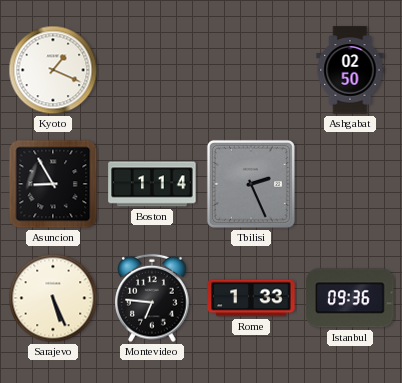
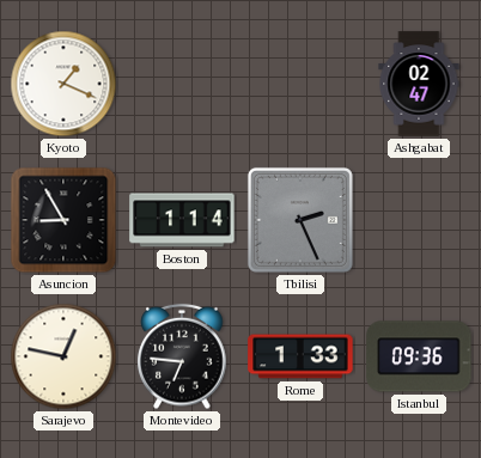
Ashgabat: 02:50 -> 02:47
Sarajevo: 5:26 -> 12:47
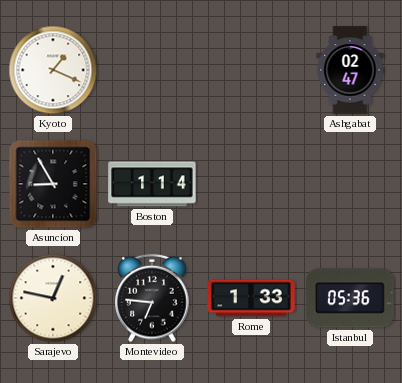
Tbilisi: 2:26 -> none
Istanbul: 09:36 -> 05:36
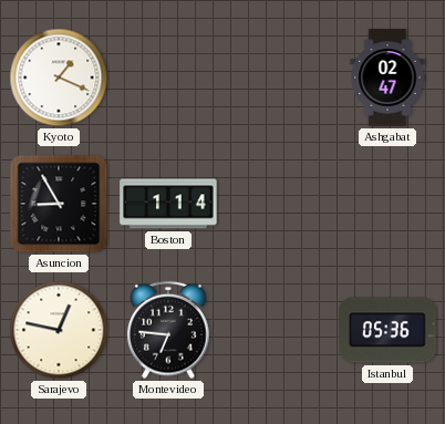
Rome: 1:33 -> none
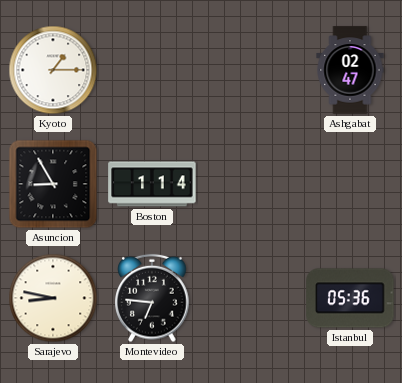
Kyoto: 1:19 -> 1:15
Sarajevo: 12:47 -> 8:47
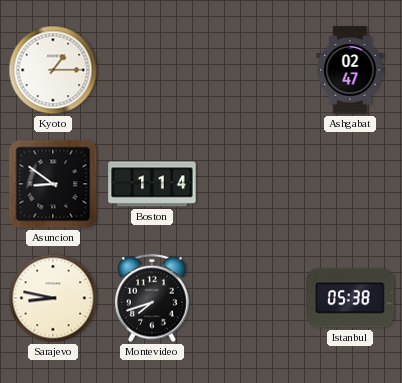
Asuncion: 8:55 -> 8:51
Montevideo: 6:46 -> 7:42
Istanbul: 05:36 -> 05:38
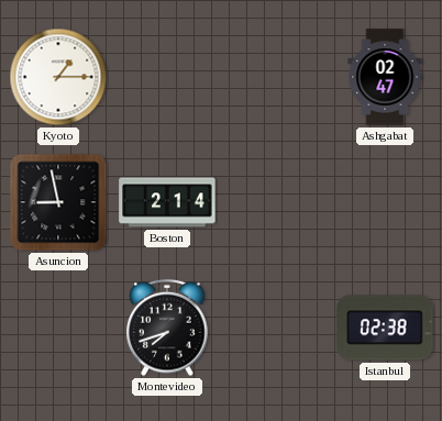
Asuncion: 8:51 -> 8:58
Boston: 1:14 -> 2:14
Sarajevo: 8:47 -> none
Istanbul: 05:38 -> 02:38
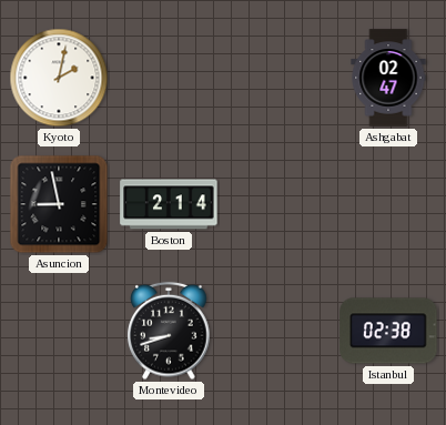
Kyoto: 1:15 -> 2:02
Montevideo: 7:42 -> 8:42
